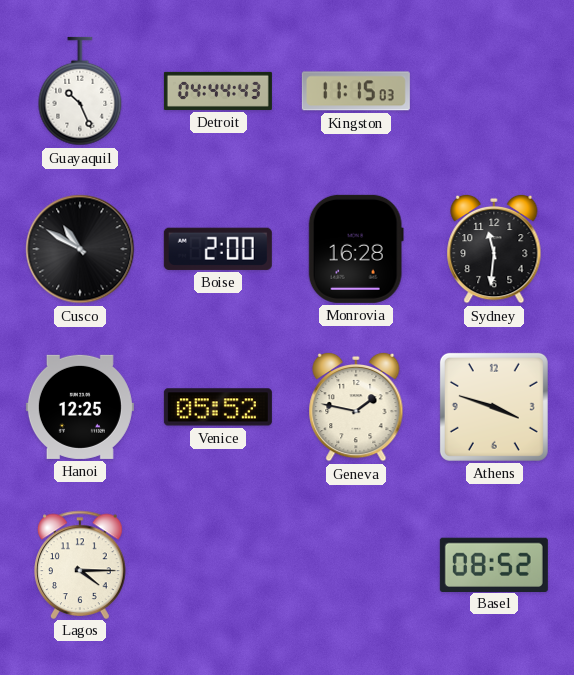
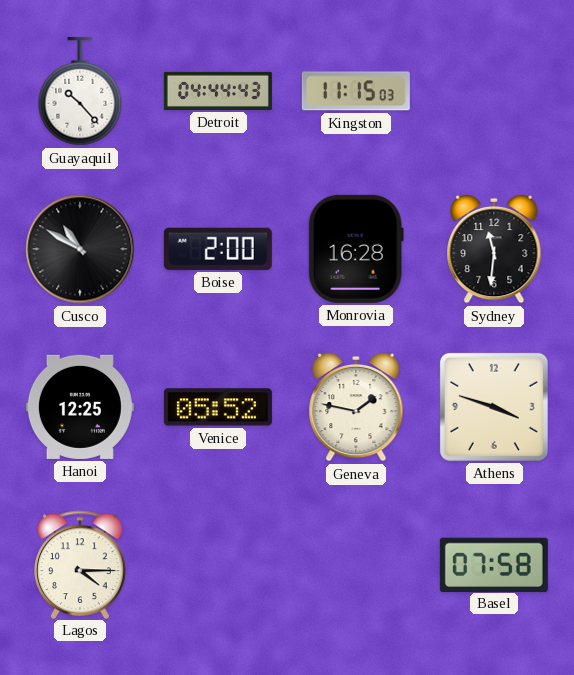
Guayaquil: 10:26 -> 10:23
Basel: 08:52 -> 07:58
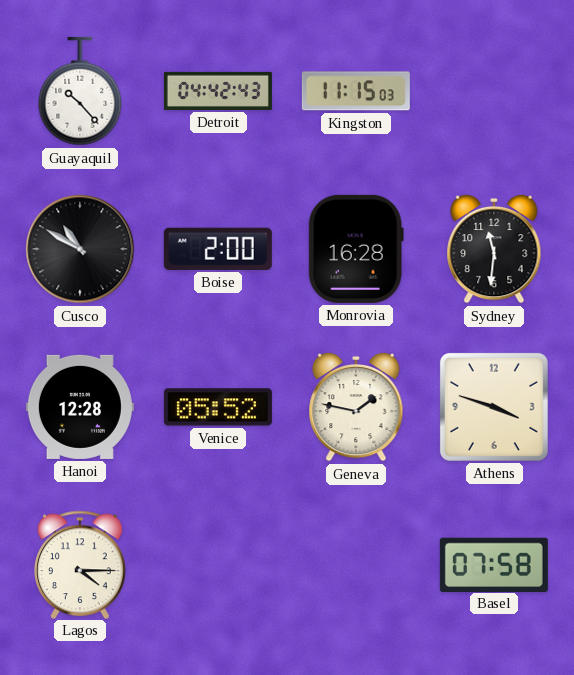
Detroit: 04:44 -> 04:42
Hanoi: 12:25 -> 12:28
